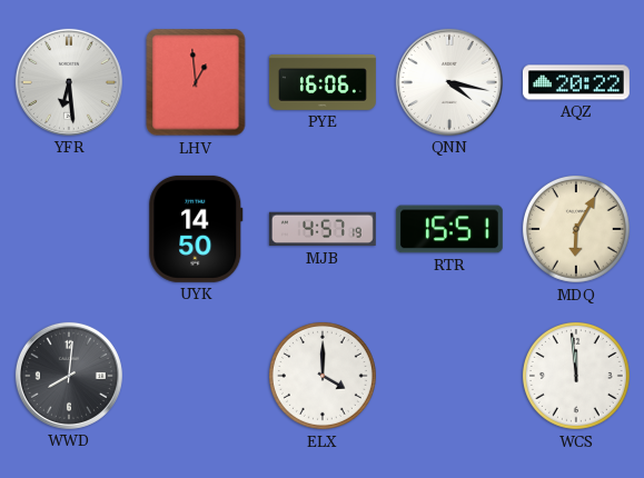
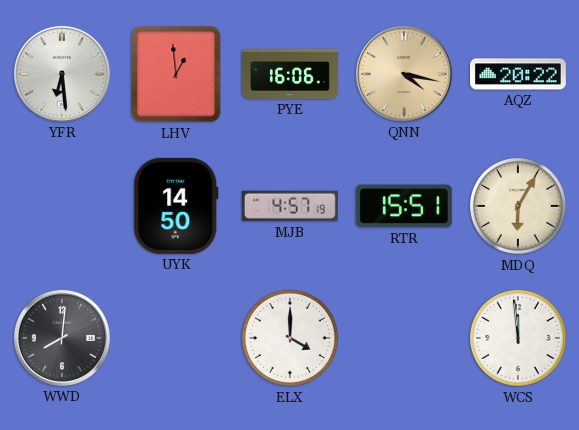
QNN dial: white -> champagne
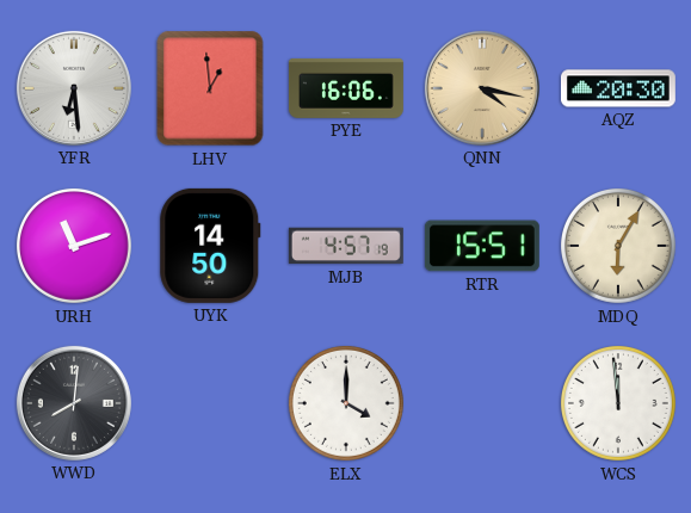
AQZ: 20:22 -> 20:30
URH: none -> 11:12
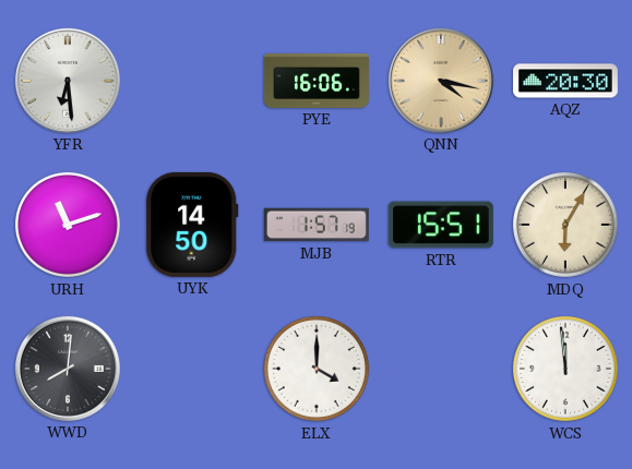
LHV: 12:59 -> none
MJB: 4:57 -> 1:57
